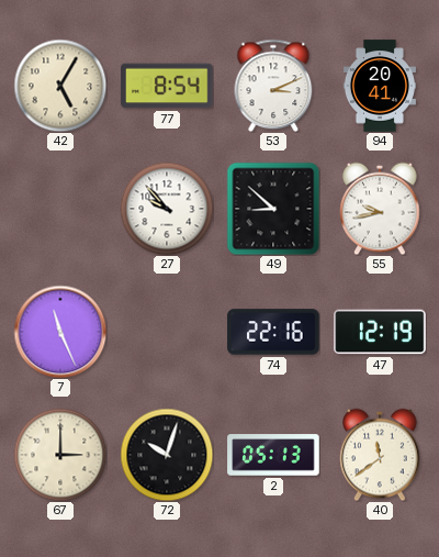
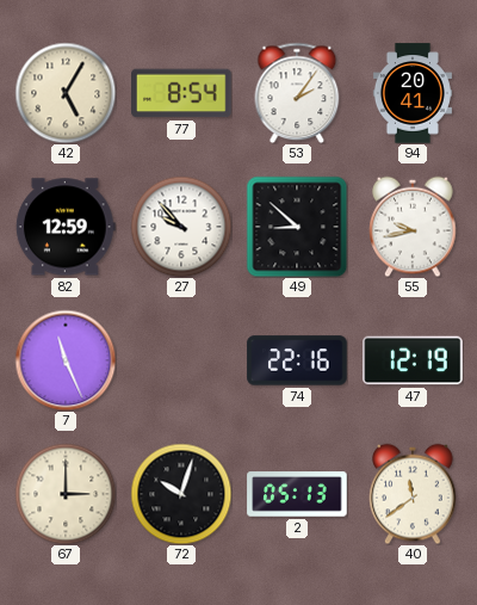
53: 3:11 -> 2:06
82: none -> 12:59
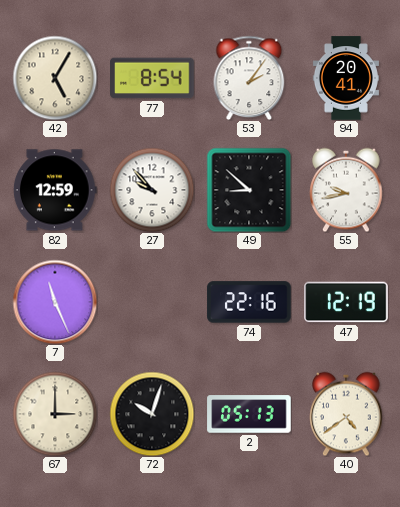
40: 11:39 -> 4:39
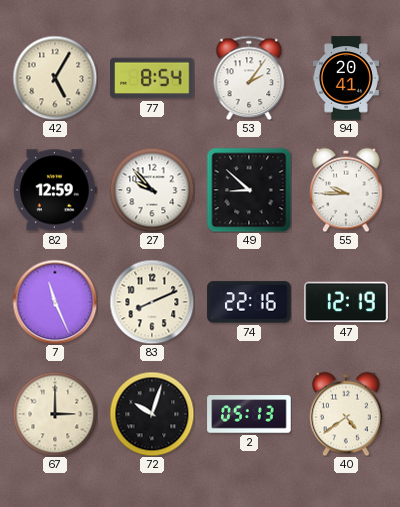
55: 9:43 -> 9:45
83: none -> 8:11
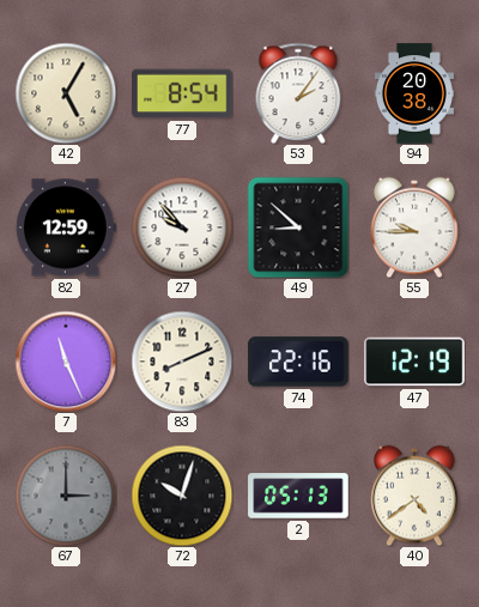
94: 20:41 -> 20:38
67 dial: cream -> grey
